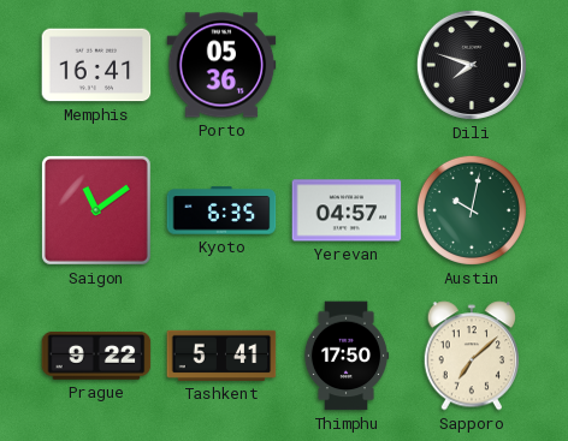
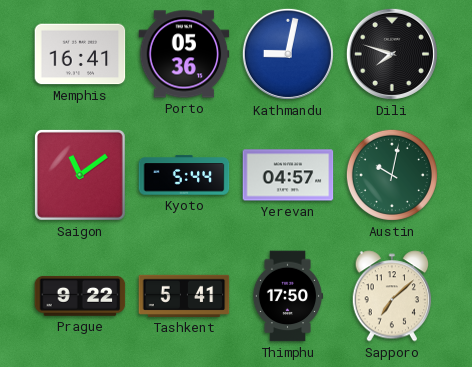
Kathmandu: none -> 9:02
Kyoto: 6:35 -> 5:44
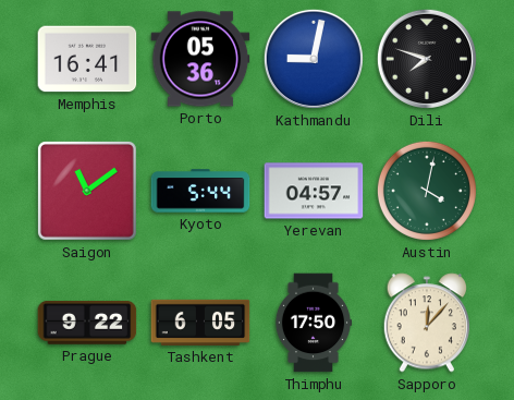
Austin: 10:02 -> 4:02
Tashkent: 5:41 -> 6:05
Sapporo: 7:08 -> 12:07
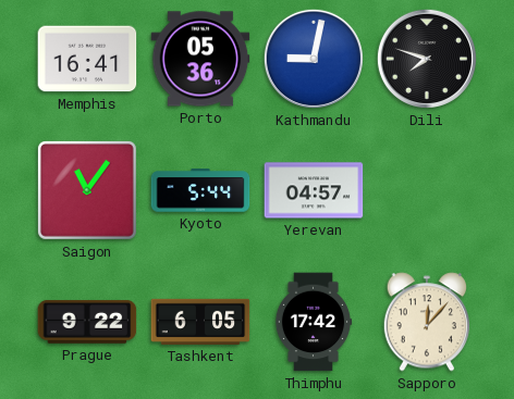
Saigon: 11:09 -> 11:06
Austin: 4:02 -> none
Thimphu: 17:50 -> 17:42
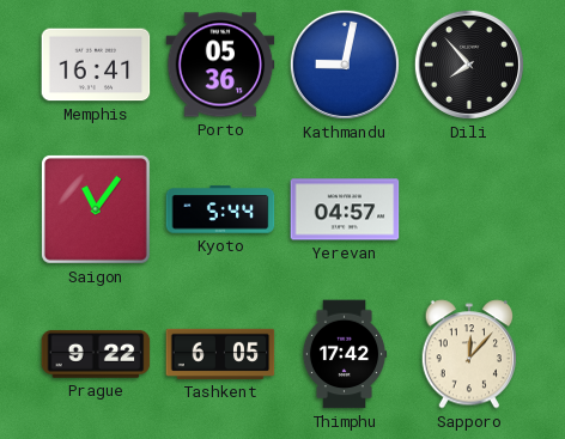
Dili: 7:48 -> 7:53
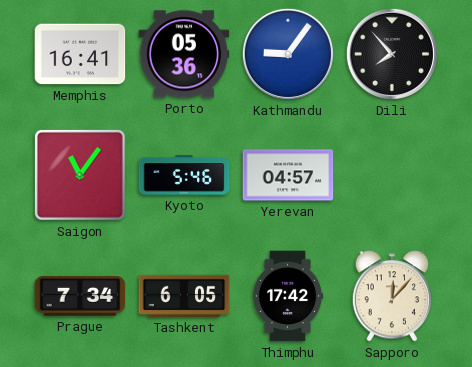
Kathmandu: 9:02 -> 9:06
Kyoto: 5:44 -> 5:46
Prague: 9:22 -> 7:34
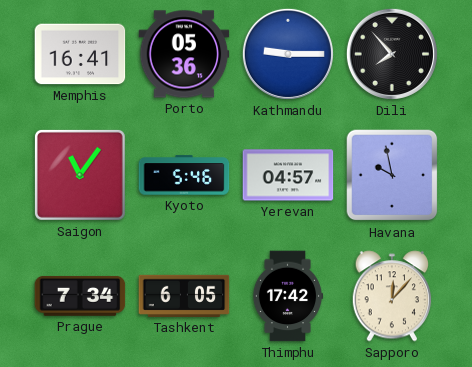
Kathmandu: 9:06 -> 9:15
Havana: none -> 9:58
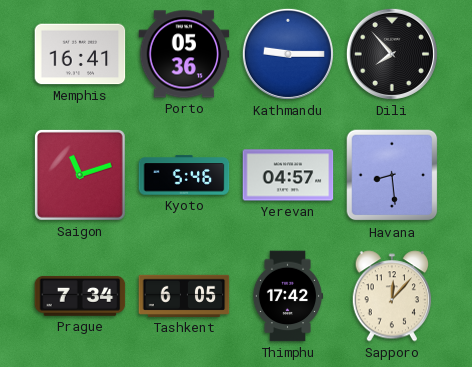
Saigon: 11:06 -> 11:12
Havana: 9:58 -> 8:29
